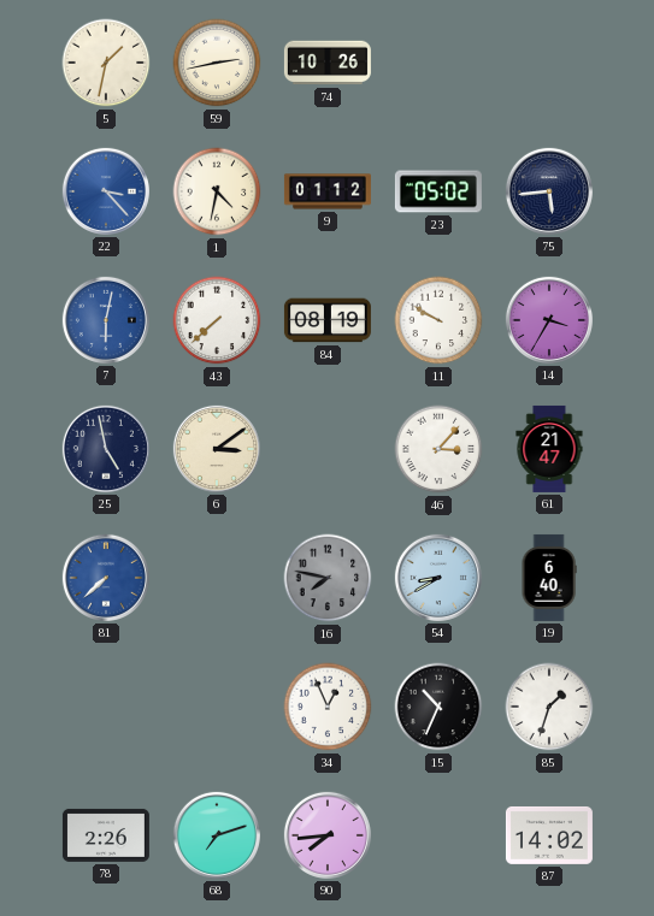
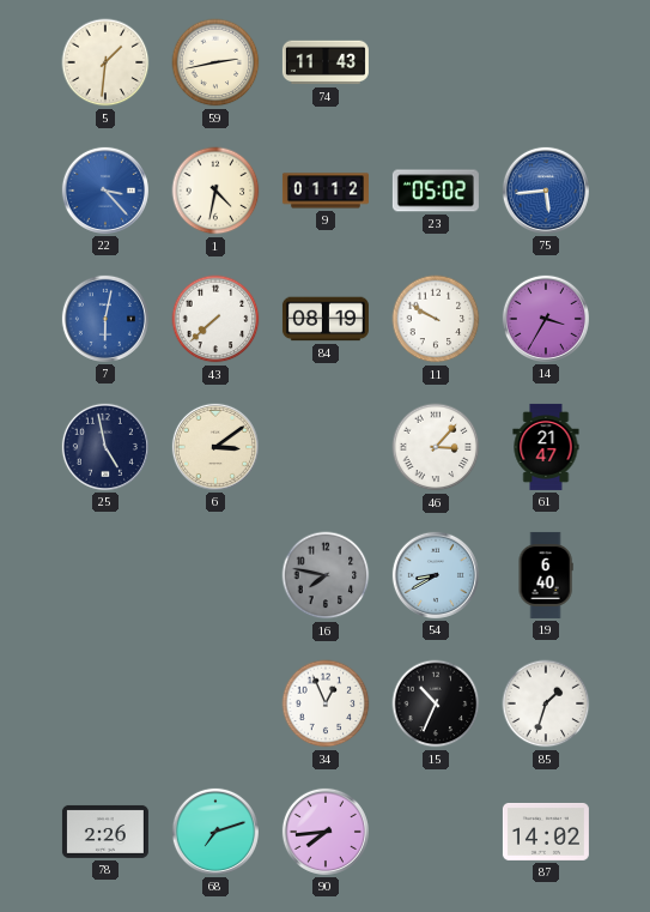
5: 1:32 -> 1:31
74: 10:26 -> 11:43
75 dial: navy -> blue
81: 7:38 -> none
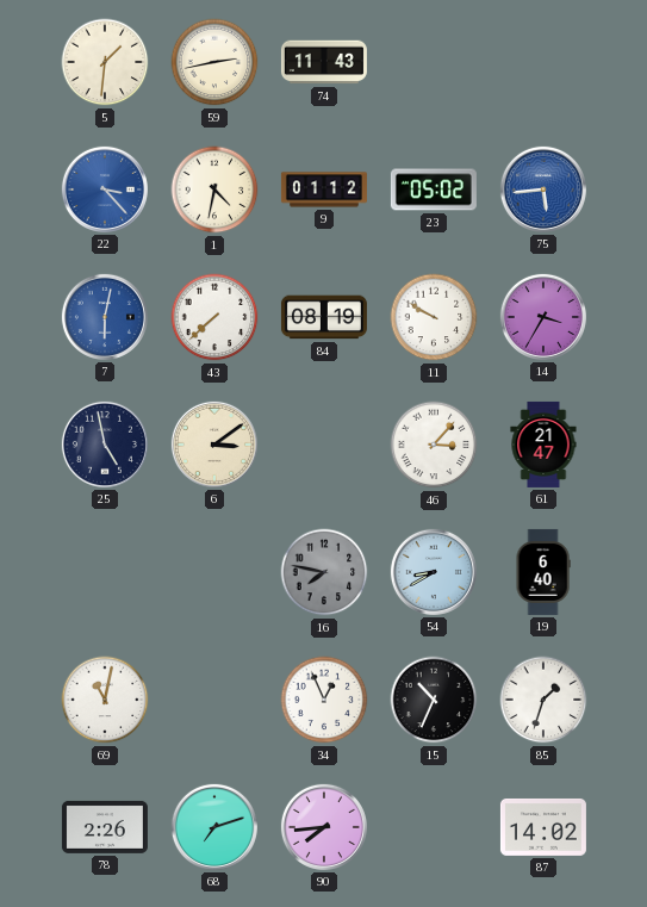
69: none -> 11:02
